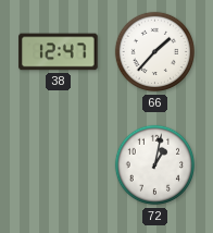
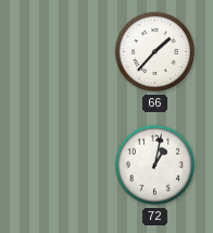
38: 12:47 -> none
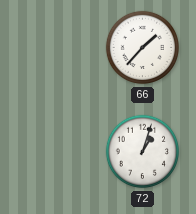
72: 1:02 -> 1:03
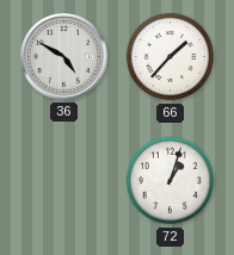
36: none -> 4:50
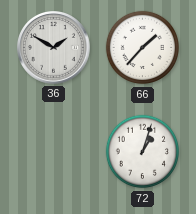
36: 4:50 -> 1:50
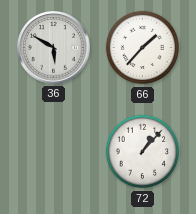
36: 1:50 -> 5:50
72: 1:03 -> 1:07
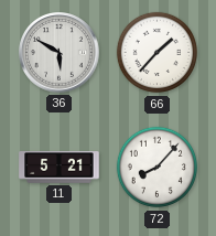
11: none -> 5:21
72: 1:07 -> 8:07
